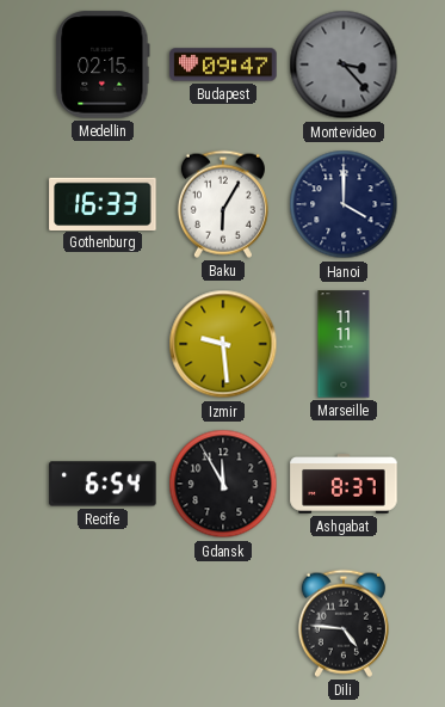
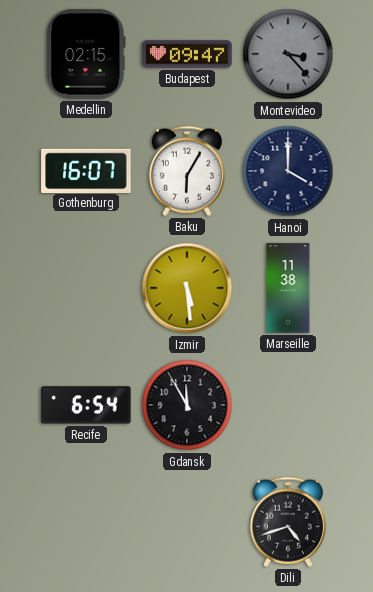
Gothenburg: 16:33 -> 16:07
Izmir: 9:29 -> 5:29
Marseille: 11:11 -> 11:38
Ashgabat: 8:37 -> none
Dili: 4:46 -> 4:42
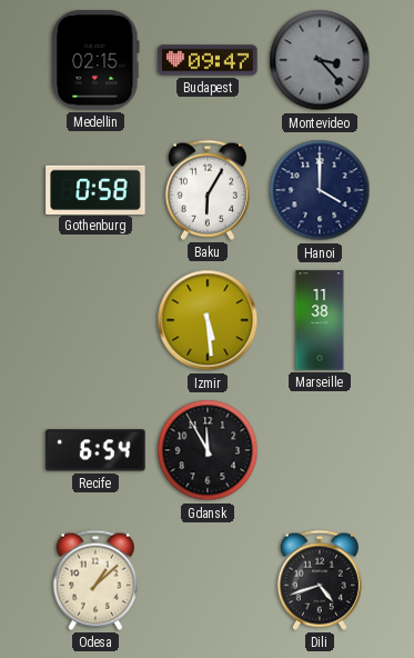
Gothenburg: 16:07 -> 0:58
Odesa: none -> 1:08
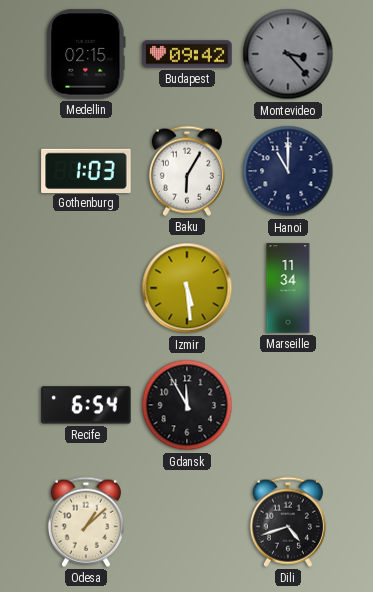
Budapest: 09:47 -> 09:42
Gothenburg: 0:58 -> 1:03
Hanoi: 4:00 -> 11:00
Marseille: 11:38 -> 11:34
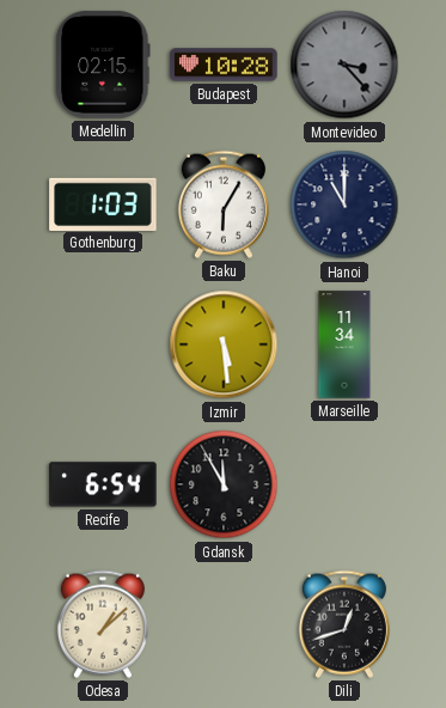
Budapest: 09:42 -> 10:28
Dili: 4:42 -> 12:42
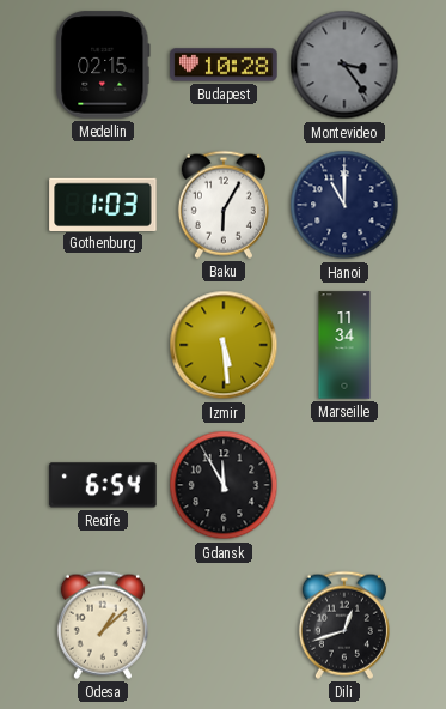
Montevideo: 3:23 -> 3:24
